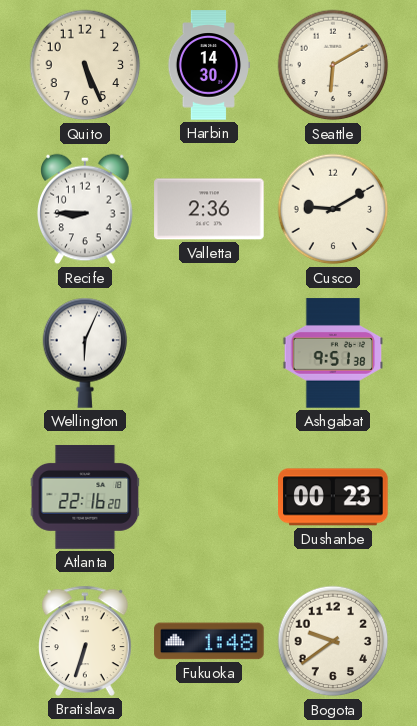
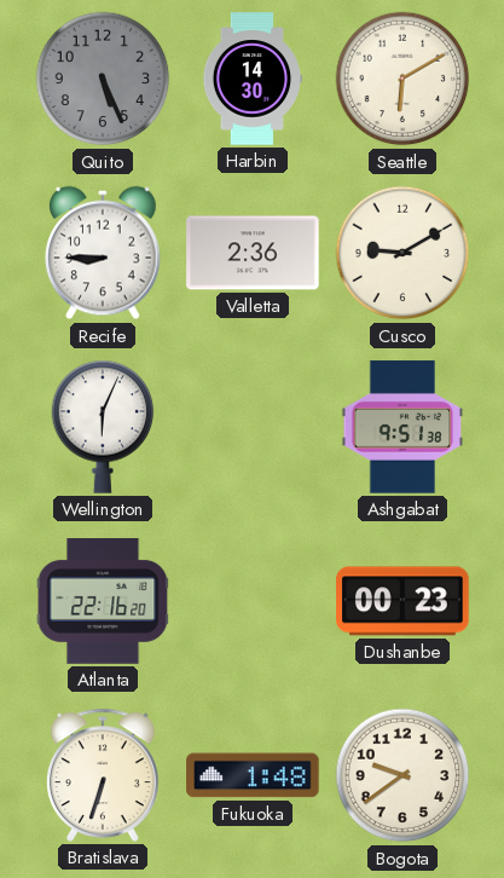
Quito dial: cream -> grey
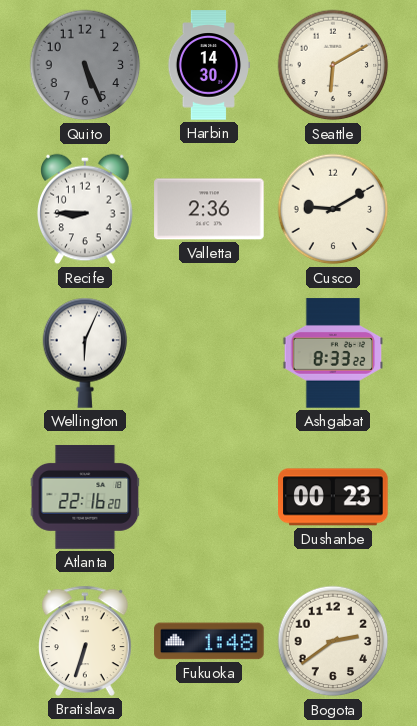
Ashgabat: 9:51 -> 8:33
Bogota: 9:39 -> 2:39
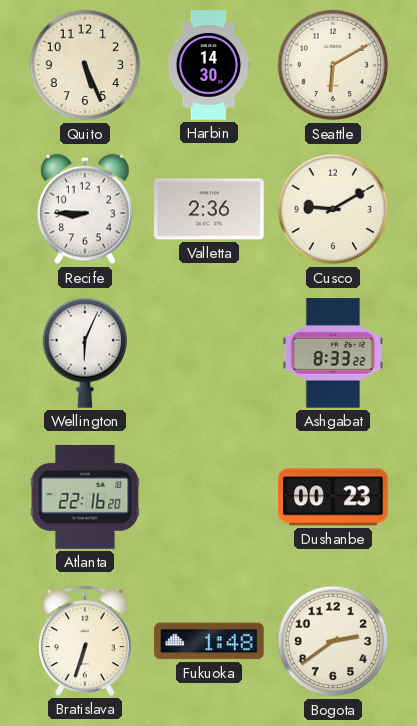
Quito dial: grey -> cream
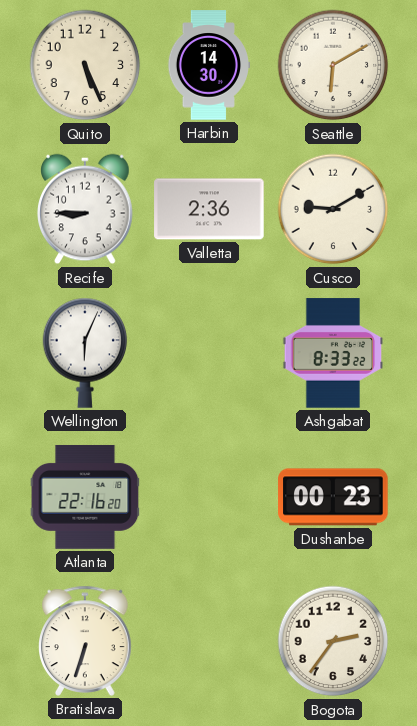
Fukuoka: 1:48 -> none
Bogota: 2:39 -> 2:36
